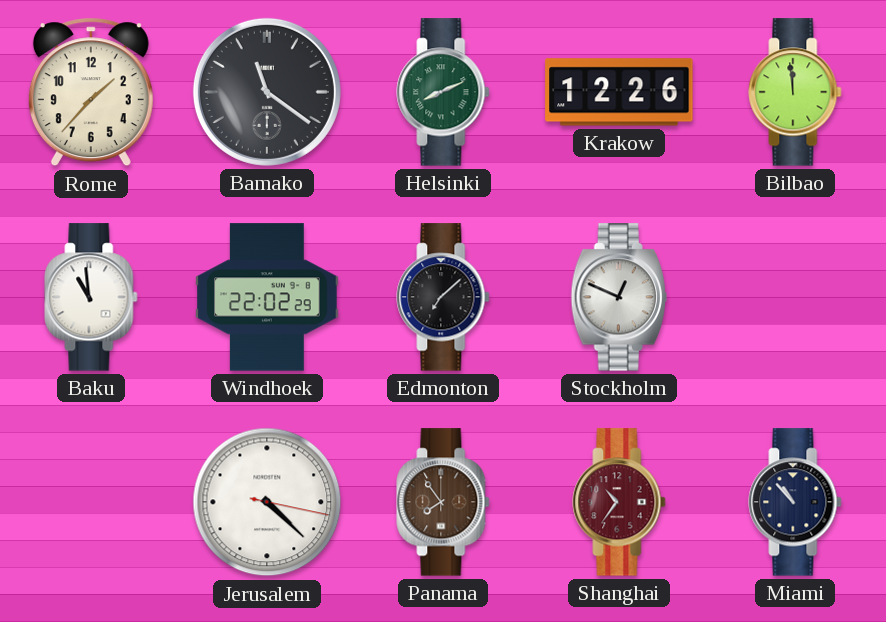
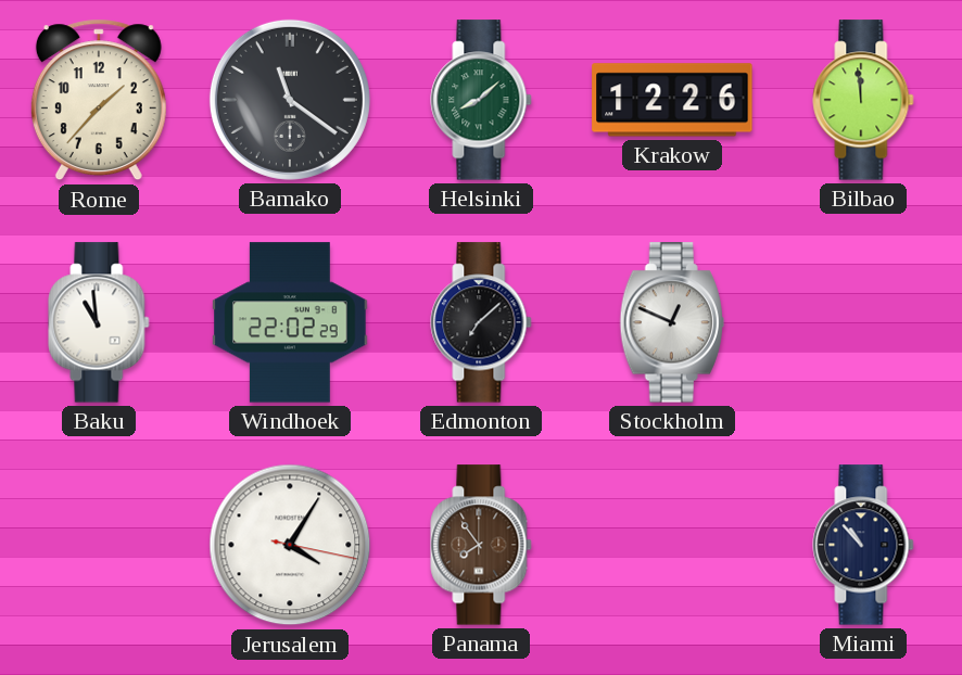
Helsinki: 8:11 -> 8:08
Jerusalem: 4:22 -> 4:05
Shanghai: 10:36 -> none
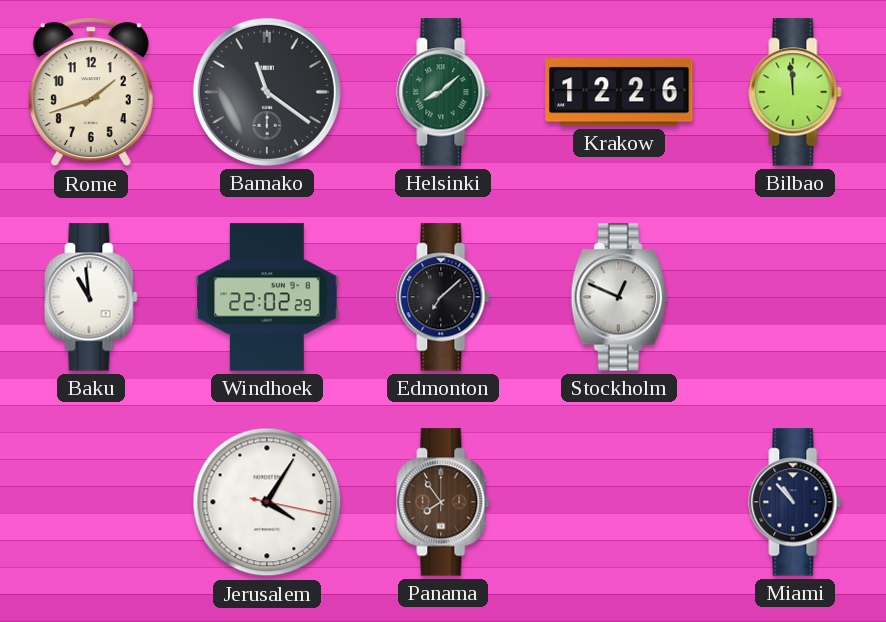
Rome: 1:37 -> 1:42
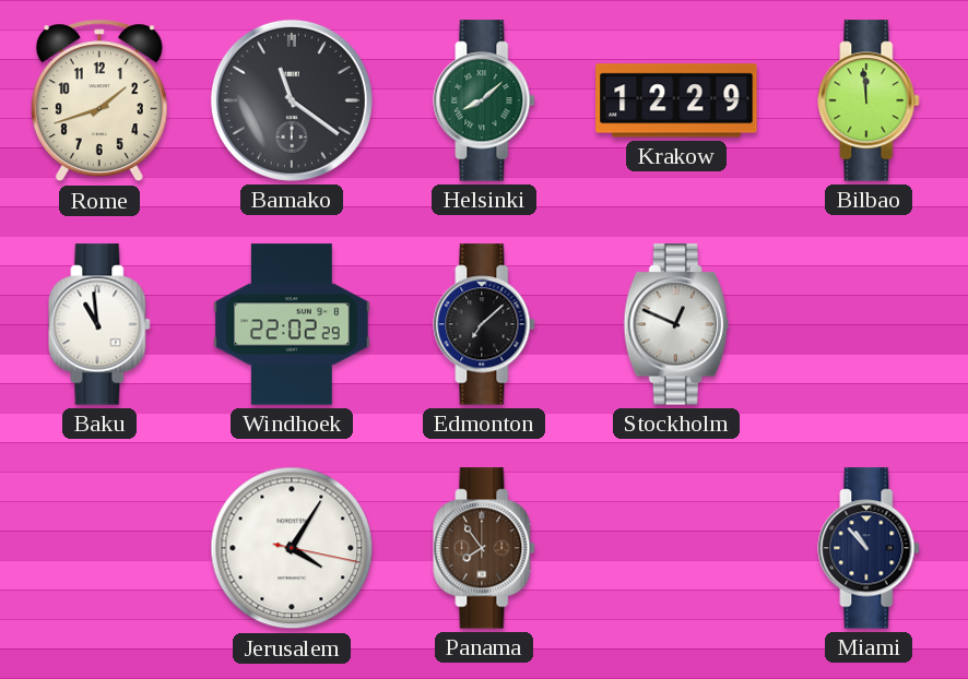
Krakow: 12:26 -> 12:29
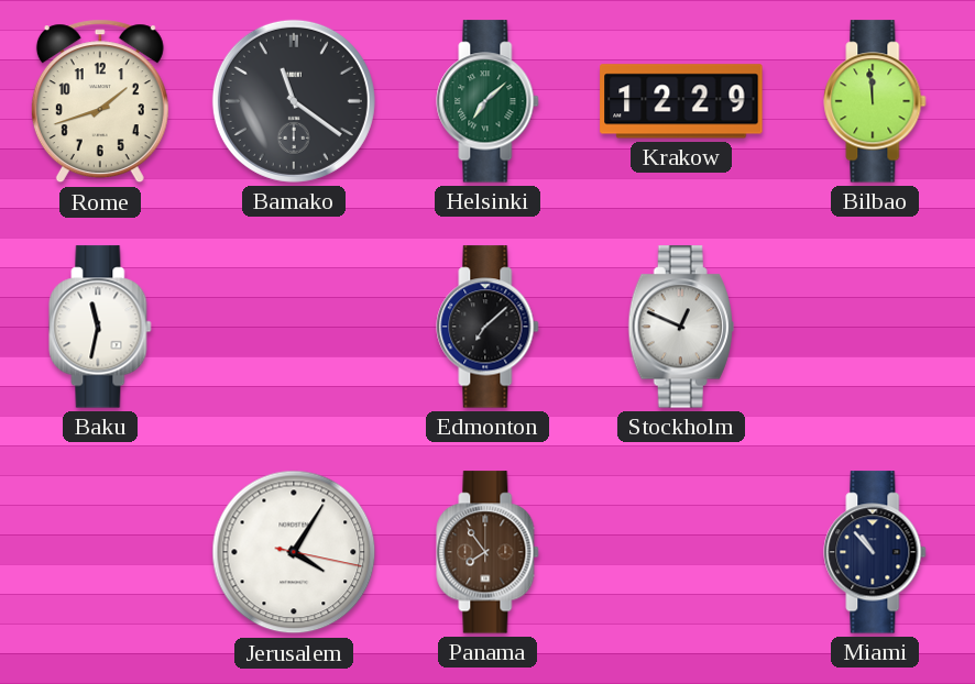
Helsinki: 8:08 -> 7:08
Baku: 10:59 -> 11:32
Windhoek: 22:02 -> none
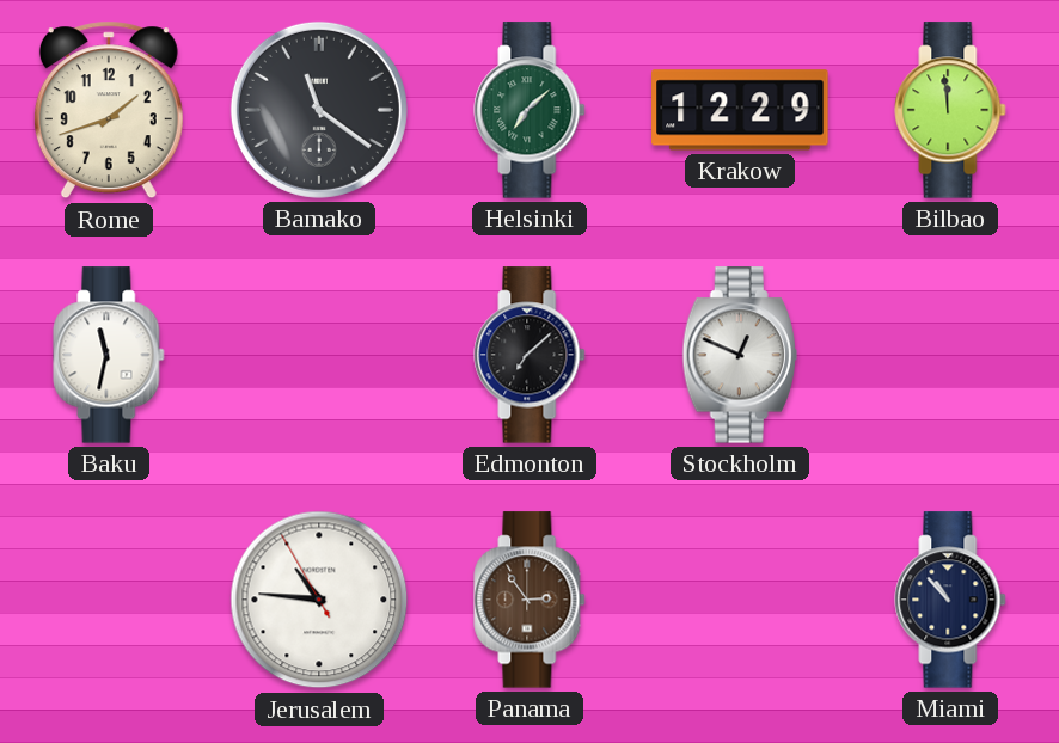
Jerusalem: 4:05 -> 10:45
Panama: 7:54 -> 2:54
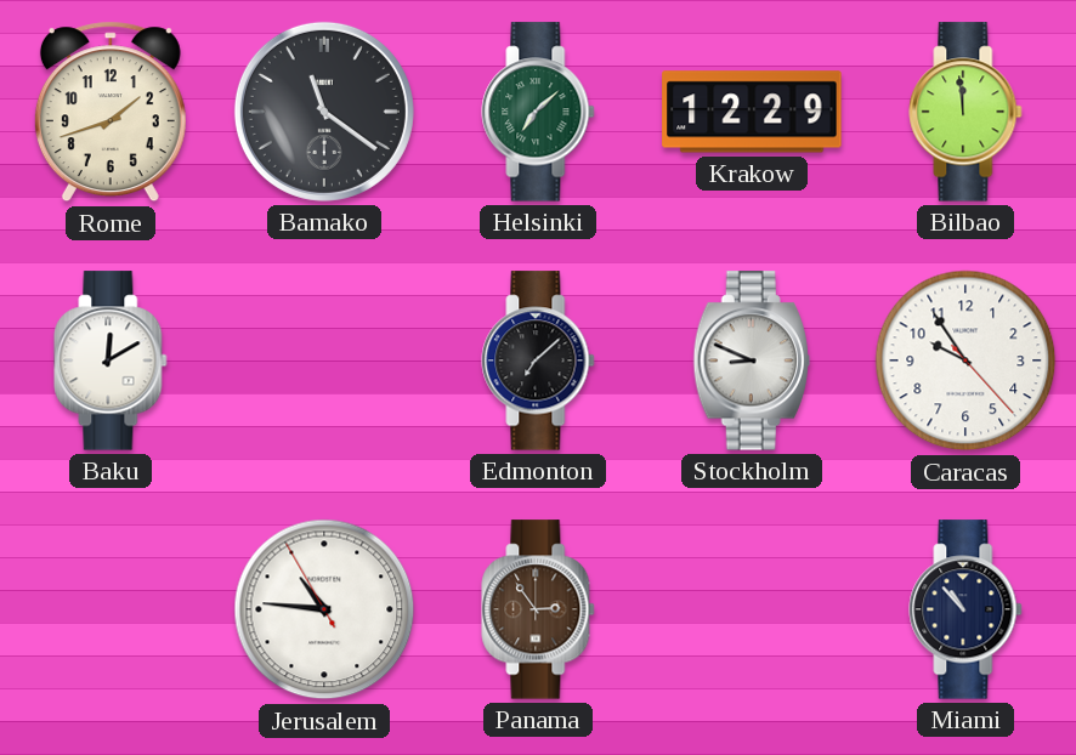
Baku: 11:32 -> 12:10
Stockholm: 12:49 -> 8:49
Caracas: none -> 9:54
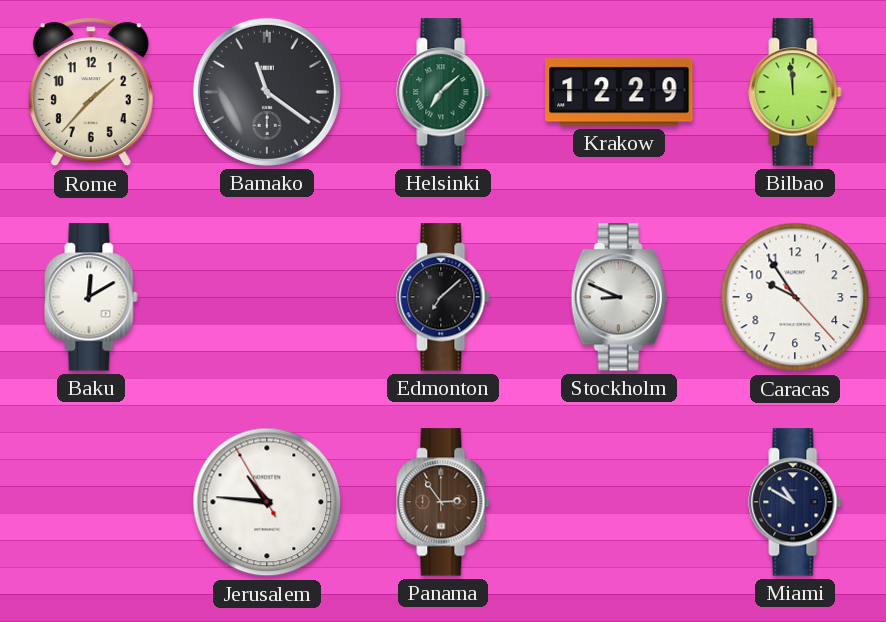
Rome: 1:42 -> 1:37
Miami: 10:53 -> 10:50
